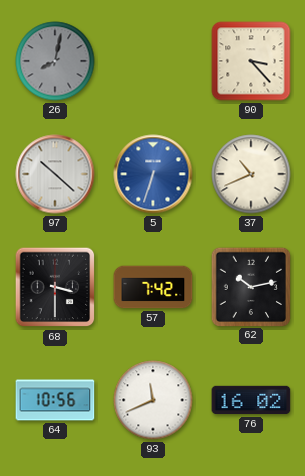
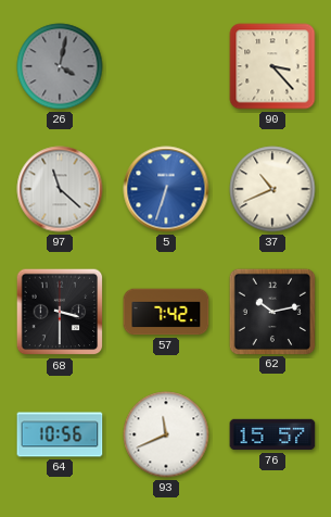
26: 8:02 -> 4:02
97: 10:22 -> 11:22
76: 16:02 -> 15:57
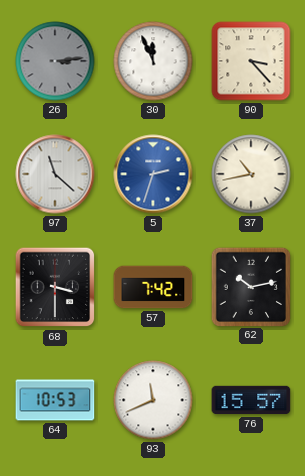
26: 4:02 -> 3:14
30: none -> 11:56
5: 6:33 -> 2:33
37: 10:41 -> 10:43
64: 10:56 -> 10:53
